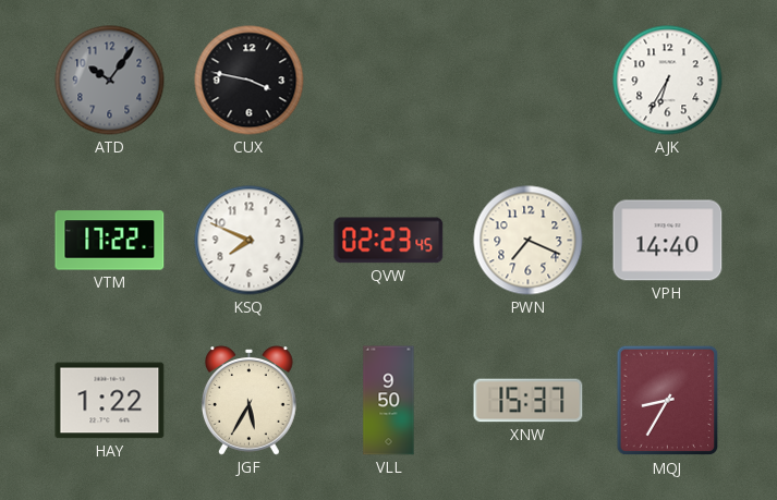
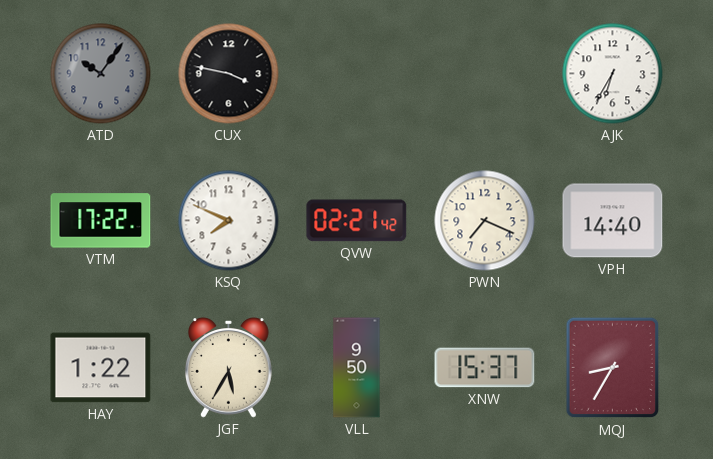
QVW: 02:23 -> 02:21
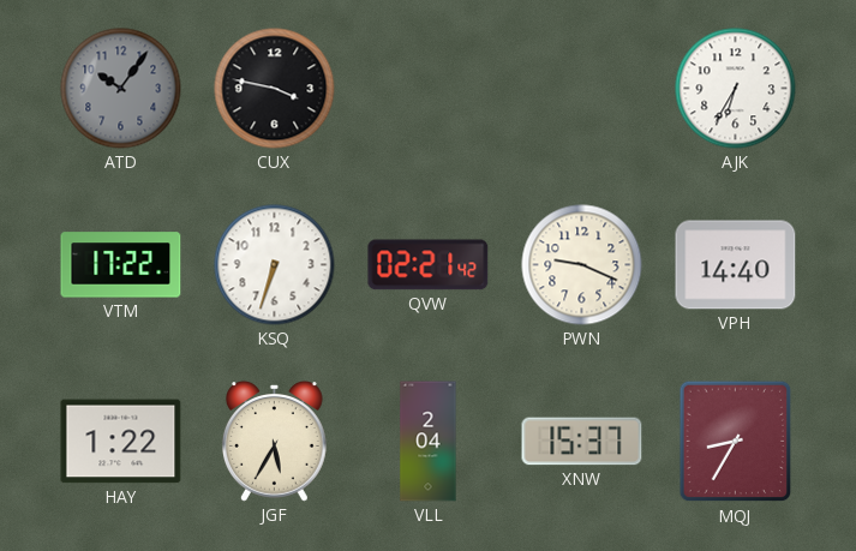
KSQ: 7:49 -> 6:33
PWN: 7:19 -> 9:19
VLL: 9:50 -> 2:04
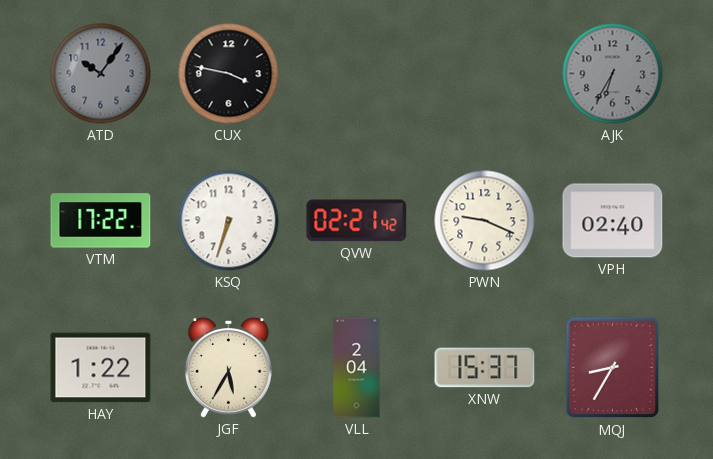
AJK dial: white -> grey
VPH: 14:40 -> 02:40
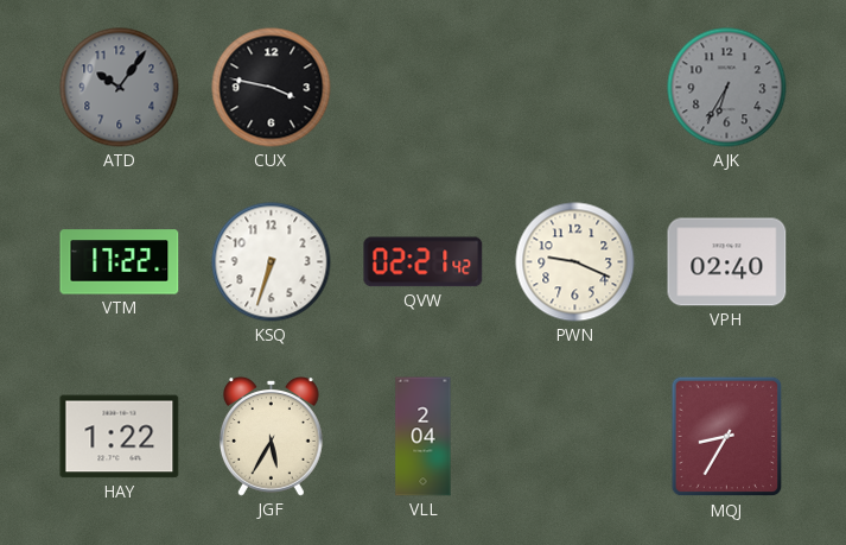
XNW: 15:37 -> none
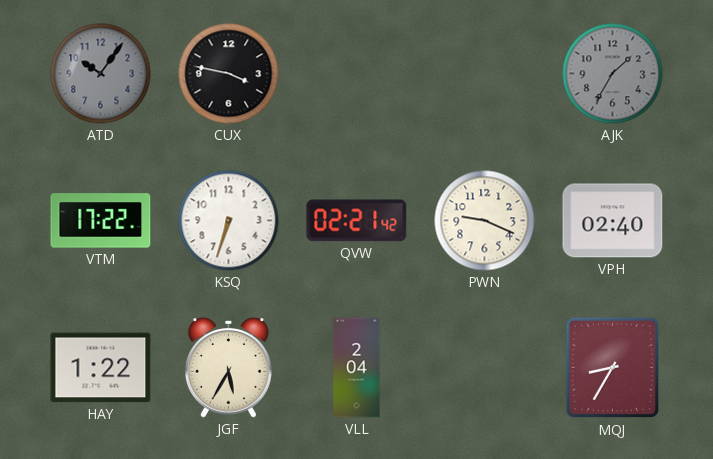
AJK: 6:35 -> 1:35
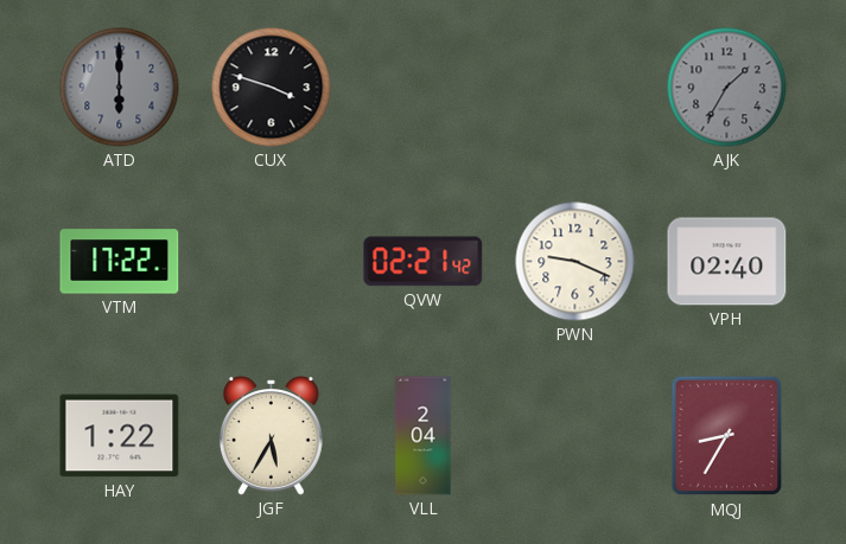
ATD: 10:06 -> 6:00
CUX: 3:47 -> 3:48
KSQ: 6:33 -> none
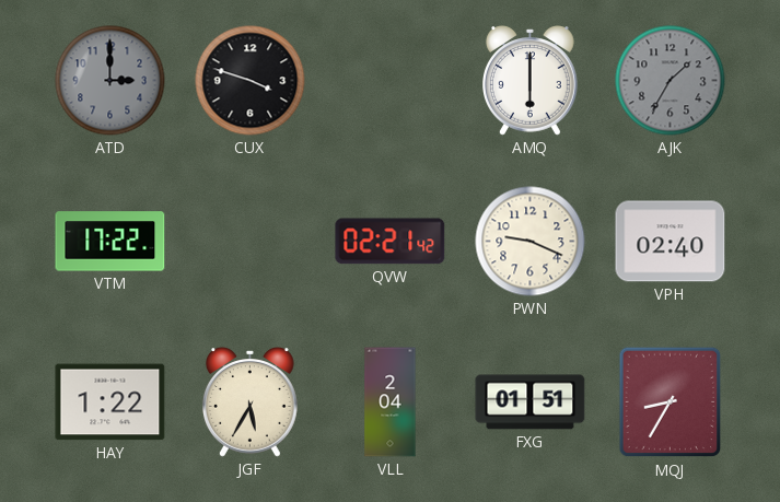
ATD: 6:00 -> 3:00
AMQ: none -> 6:00
FXG: none -> 01:51
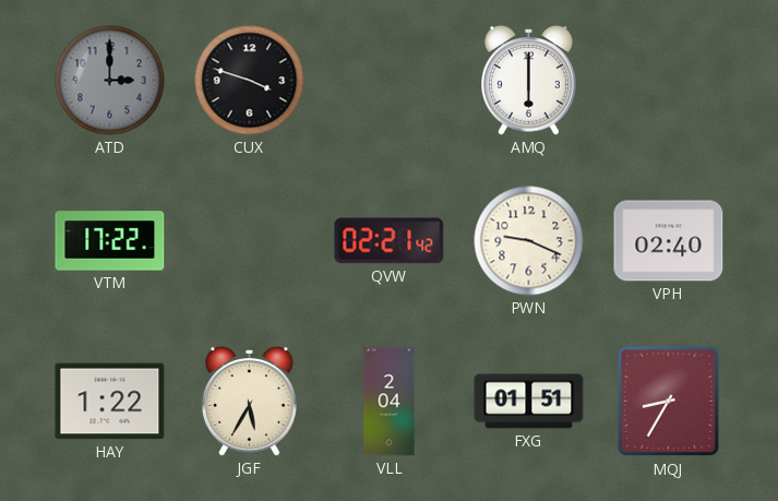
AJK: 1:35 -> none
